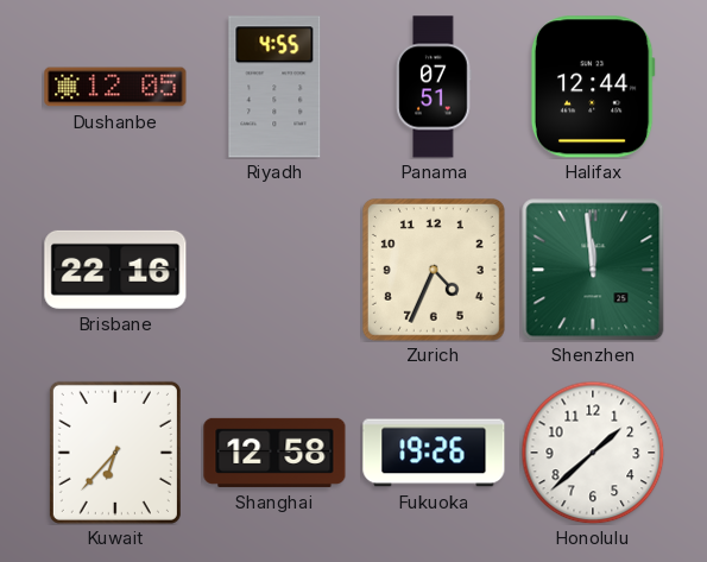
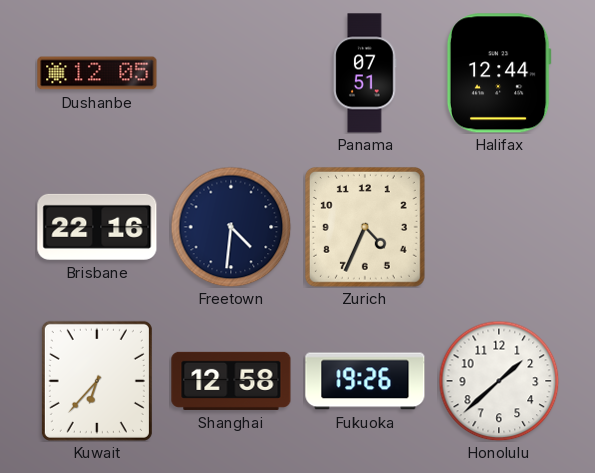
Riyadh: 4:55 -> none
Freetown: none -> 4:31
Shenzhen: 11:59 -> none
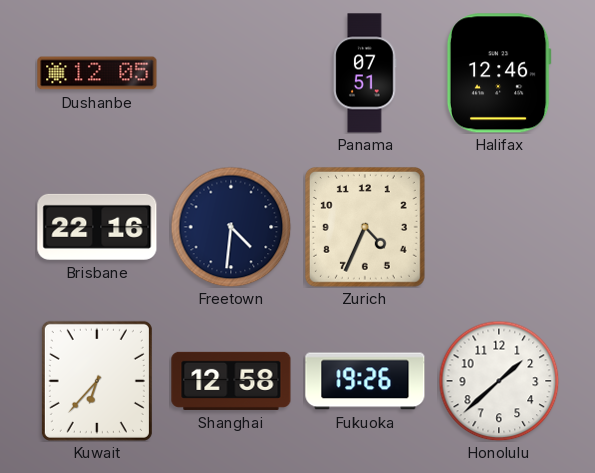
Halifax: 12:44 -> 12:46
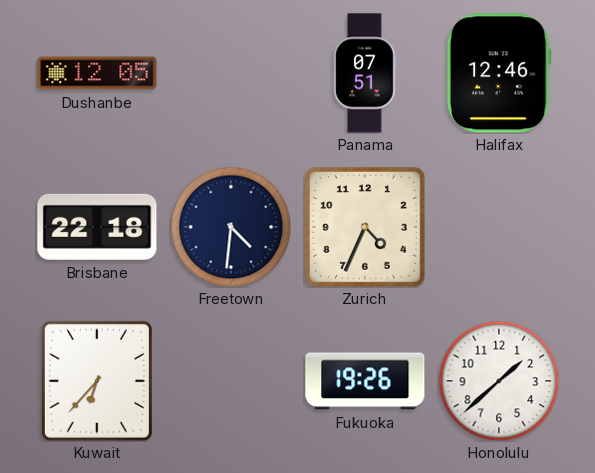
Brisbane: 22:16 -> 22:18
Shanghai: 12:58 -> none
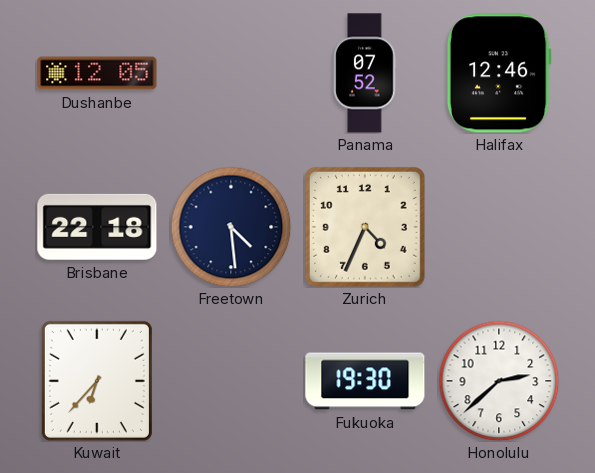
Panama: 07:51 -> 07:52
Freetown: 4:31 -> 4:29
Fukuoka: 19:26 -> 19:30
Honolulu: 1:38 -> 2:38
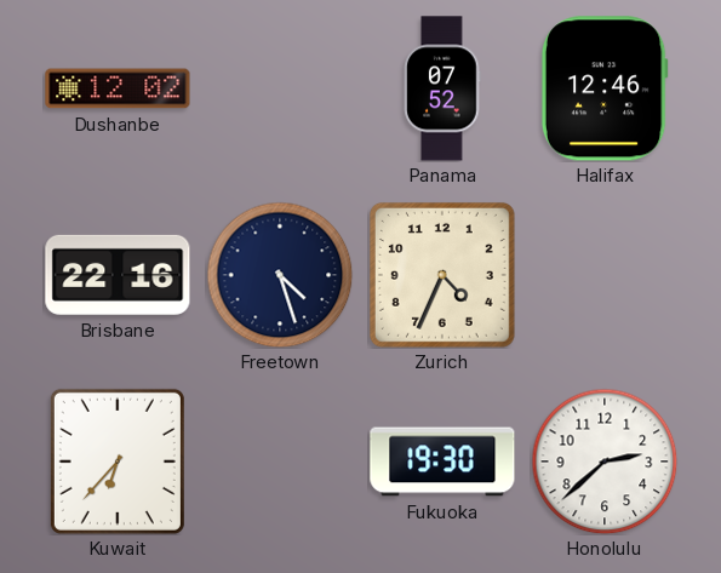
Dushanbe: 12:05 -> 12:02
Brisbane: 22:18 -> 22:16
Freetown: 4:29 -> 4:27
